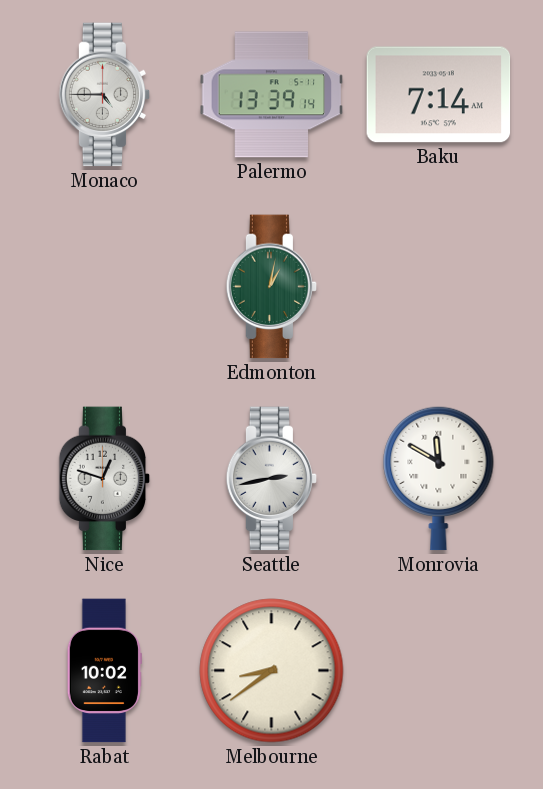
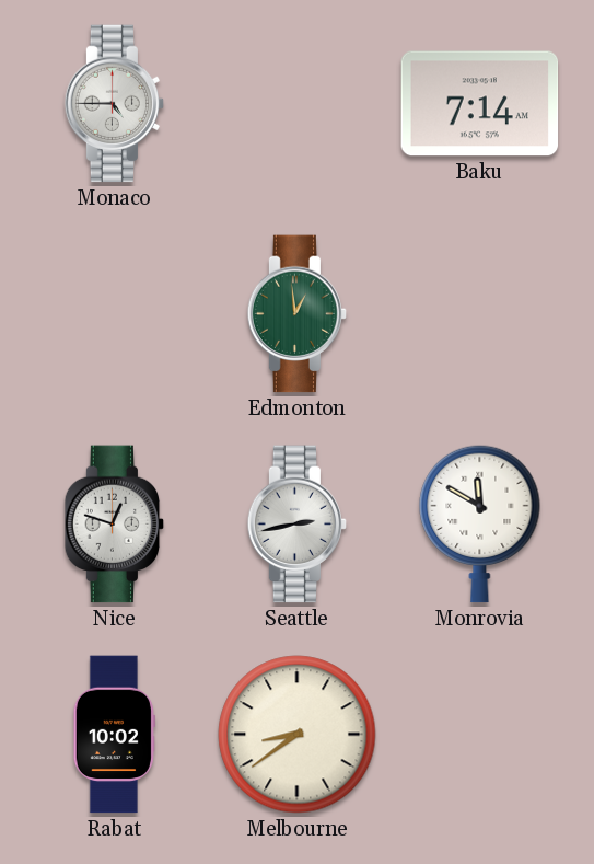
Palermo: 13:39 -> none
Edmonton: 1:02 -> 12:59
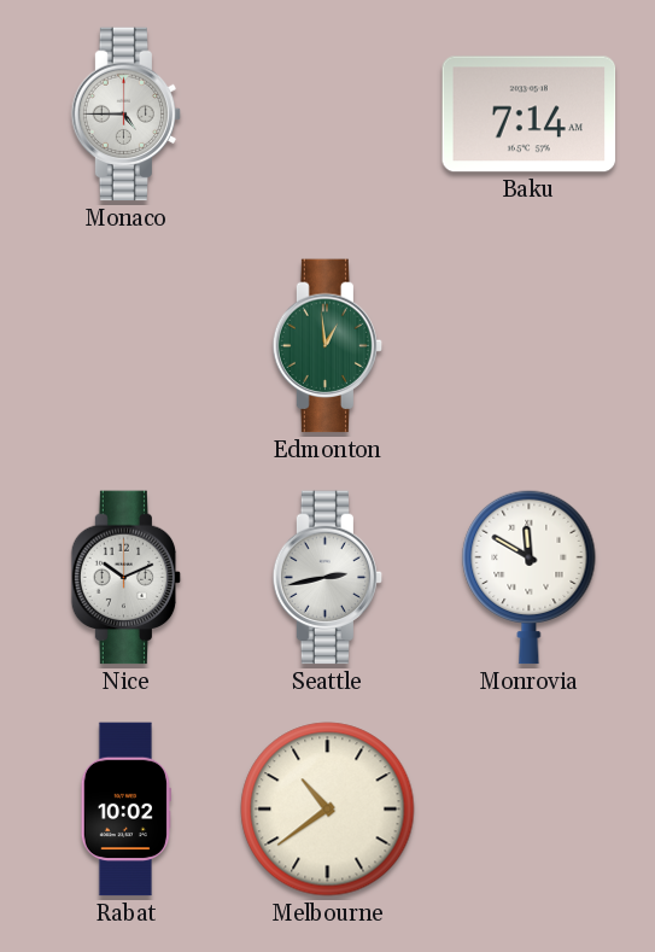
Nice: 12:48 -> 10:11
Melbourne: 8:39 -> 10:39
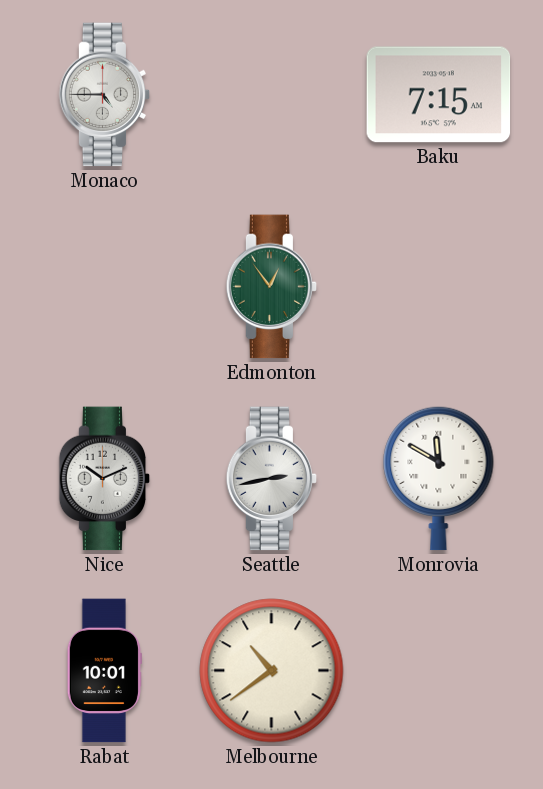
Baku: 7:14 -> 7:15
Edmonton: 12:59 -> 12:54
Rabat: 10:02 -> 10:01
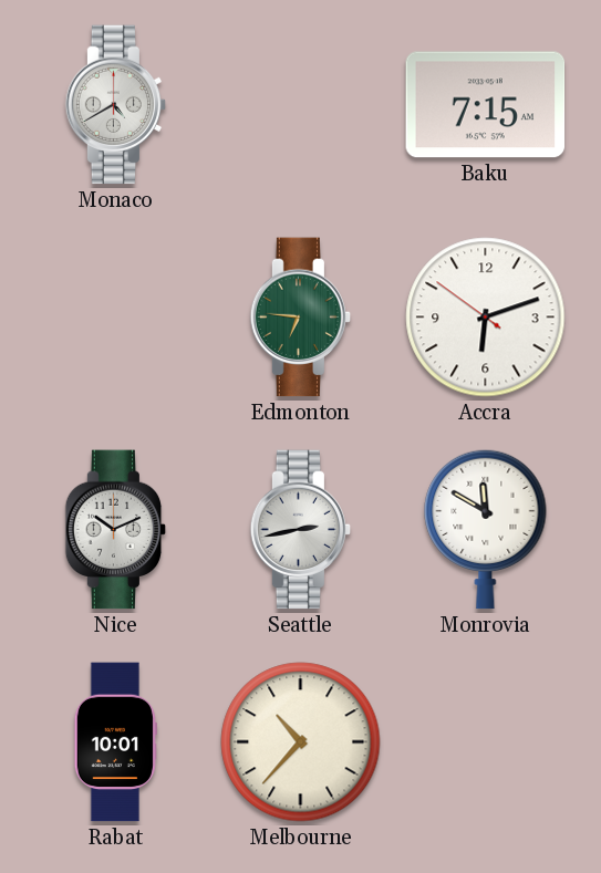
Monaco: 4:45 -> 4:40
Edmonton: 12:54 -> 6:46
Accra: none -> 6:11
Melbourne: 10:39 -> 10:37
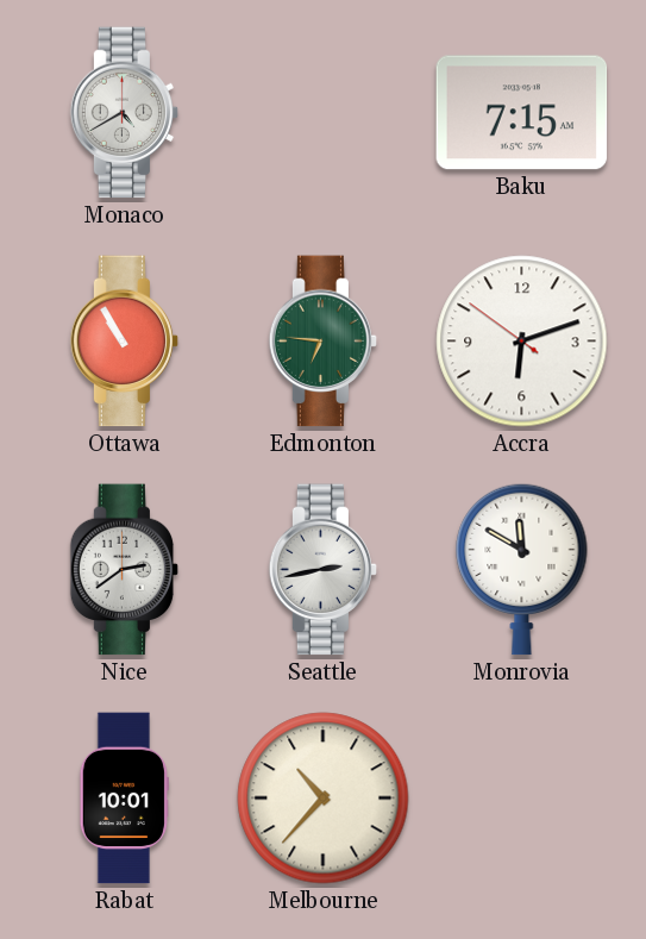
Ottawa: none -> 10:55
Nice: 10:11 -> 2:39
